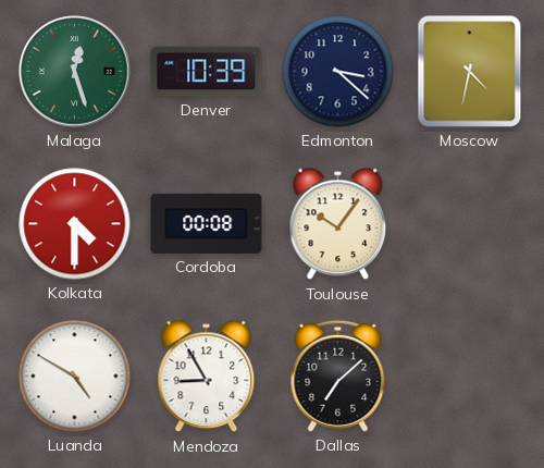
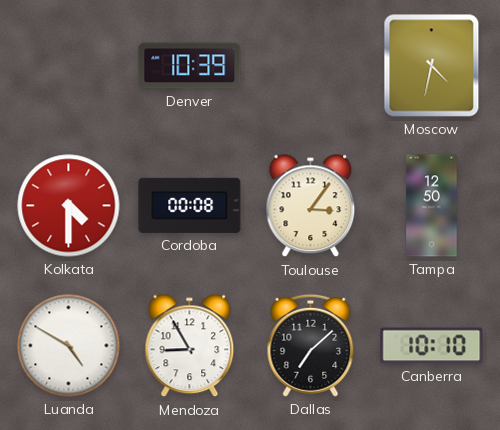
Malaga: 12:27 -> none
Edmonton: 3:22 -> none
Toulouse: 10:06 -> 3:06
Tampa: none -> 12:50
Canberra: none -> 10:10
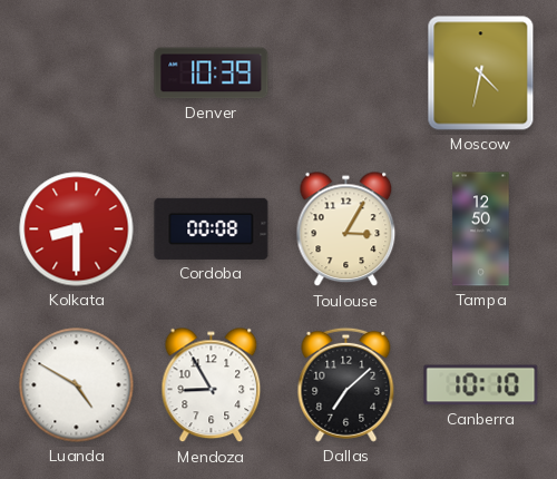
Kolkata: 4:30 -> 8:30
Toulouse: 3:06 -> 3:05
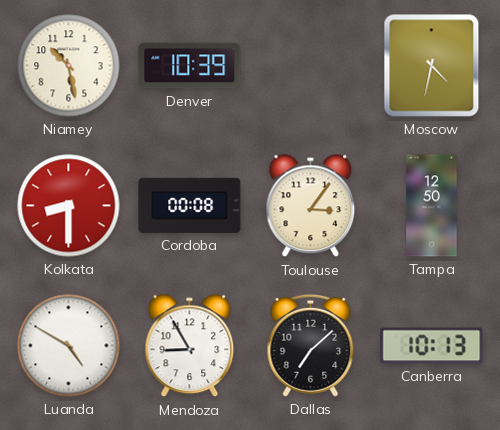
Niamey: none -> 10:28
Toulouse: 3:05 -> 3:06
Canberra: 10:10 -> 10:13
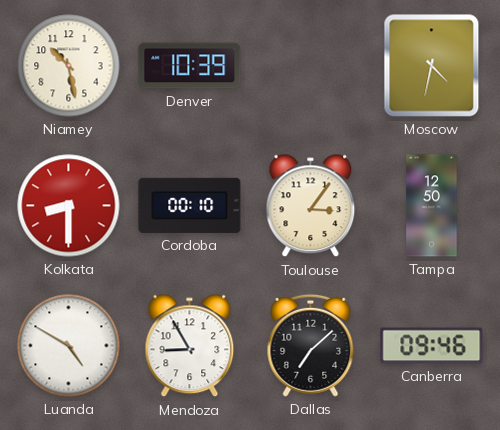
Cordoba: 00:08 -> 00:10
Canberra: 10:13 -> 09:46
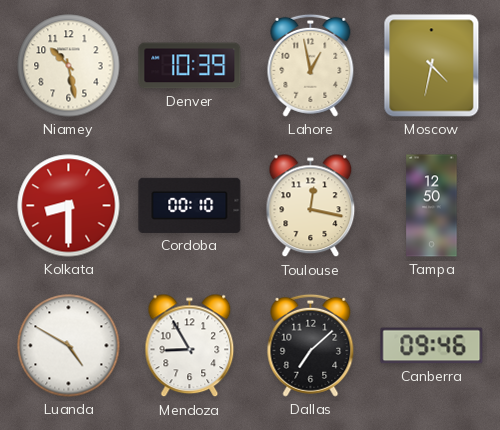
Lahore: none -> 12:58
Toulouse: 3:06 -> 12:17
